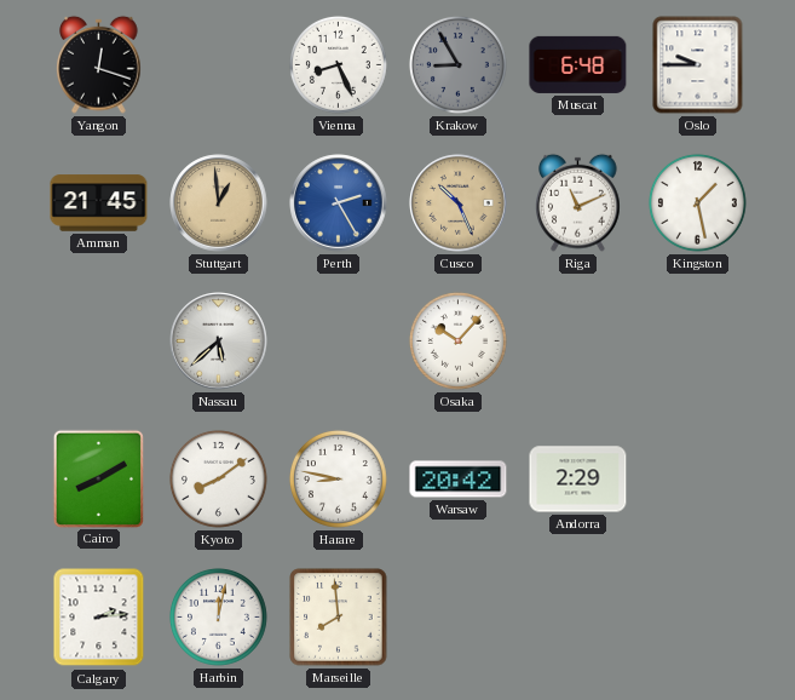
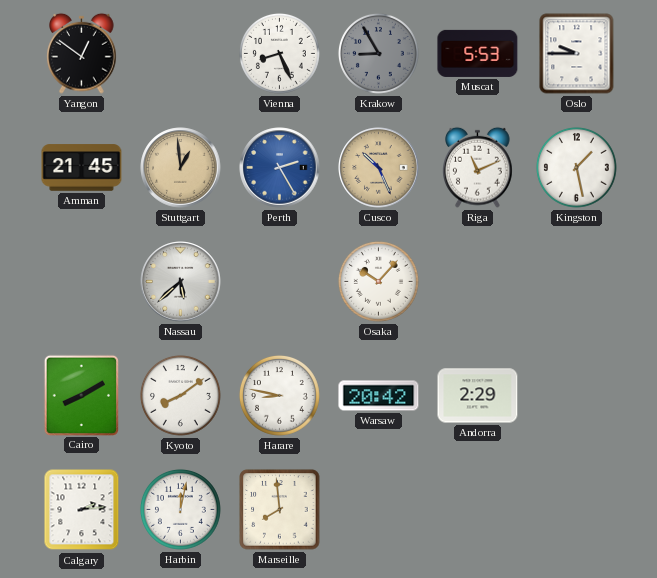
Yangon: 12:18 -> 12:51
Muscat: 6:48 -> 5:53
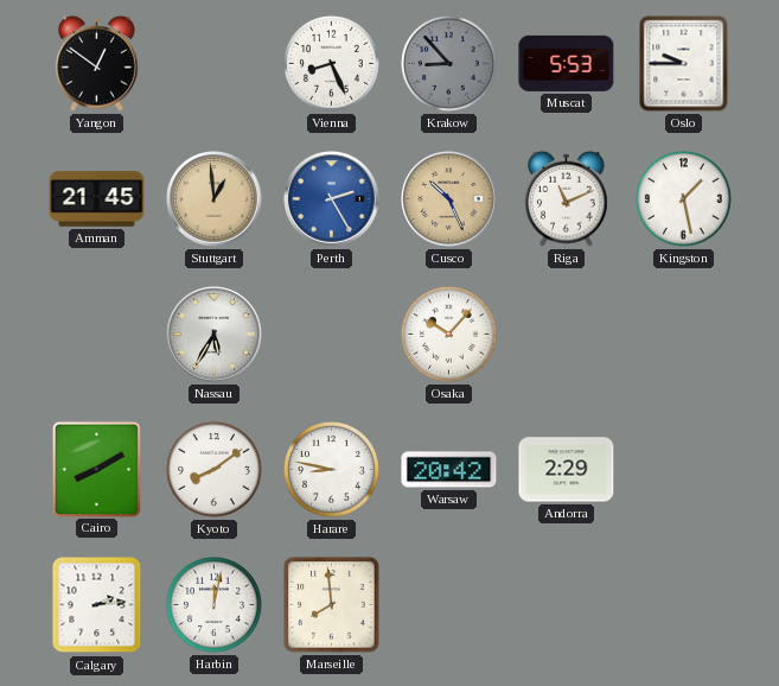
Krakow: 8:55 -> 8:53
Nassau: 5:38 -> 5:35
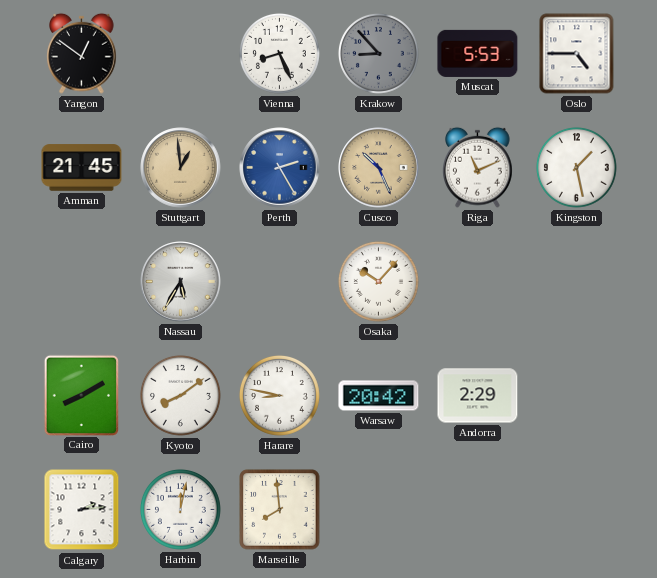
Oslo: 9:45 -> 4:45
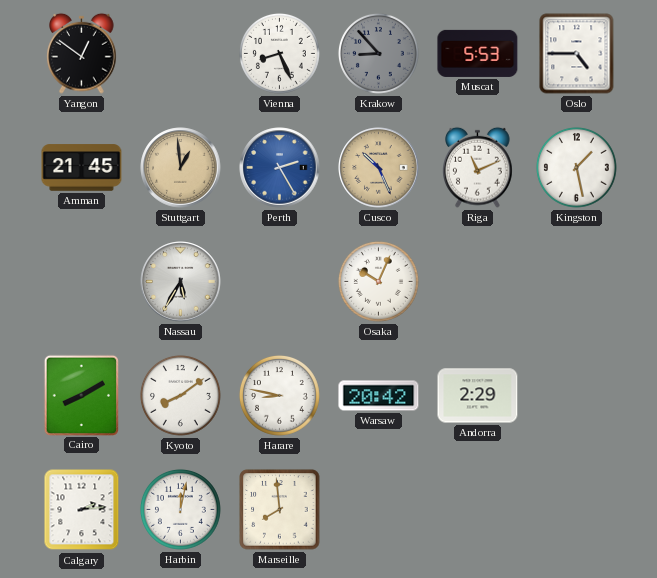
Osaka: 10:07 -> 10:04
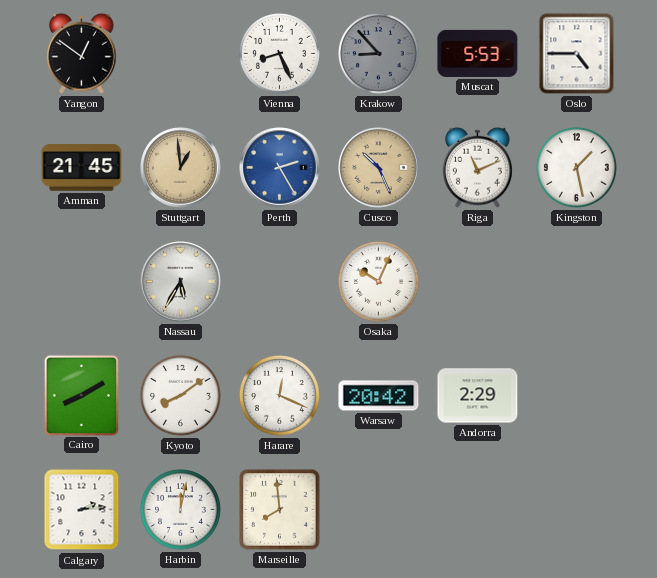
Harare: 8:47 -> 12:19
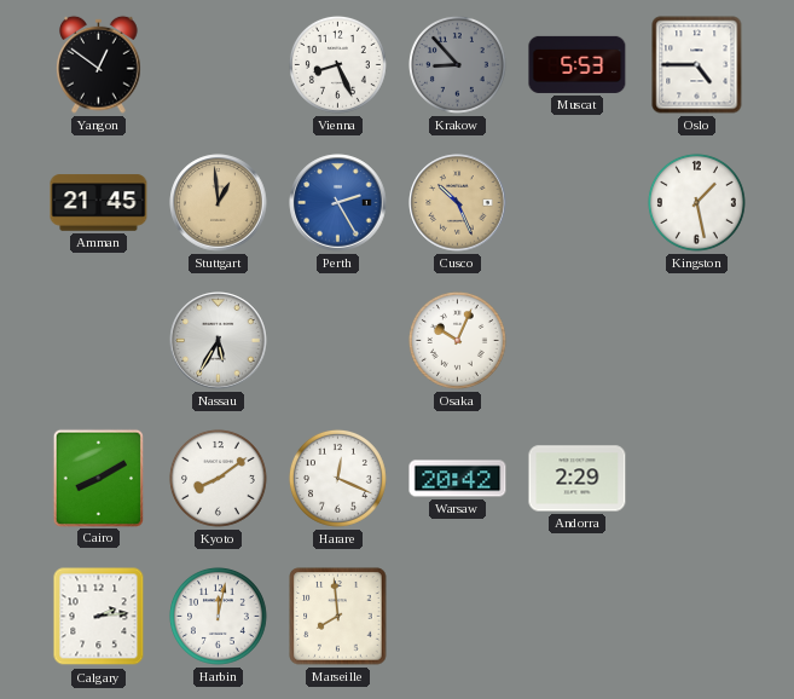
Riga: 11:11 -> none
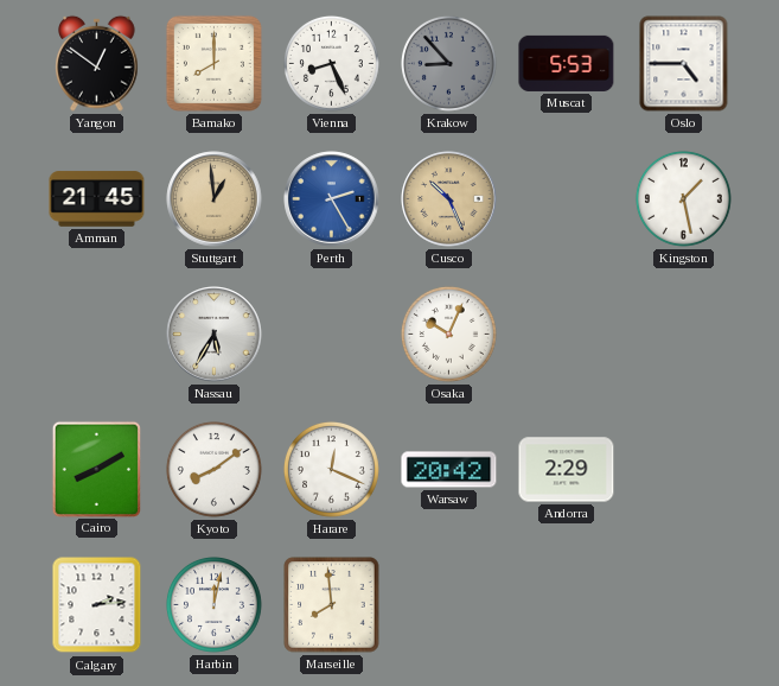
Bamako: none -> 8:00
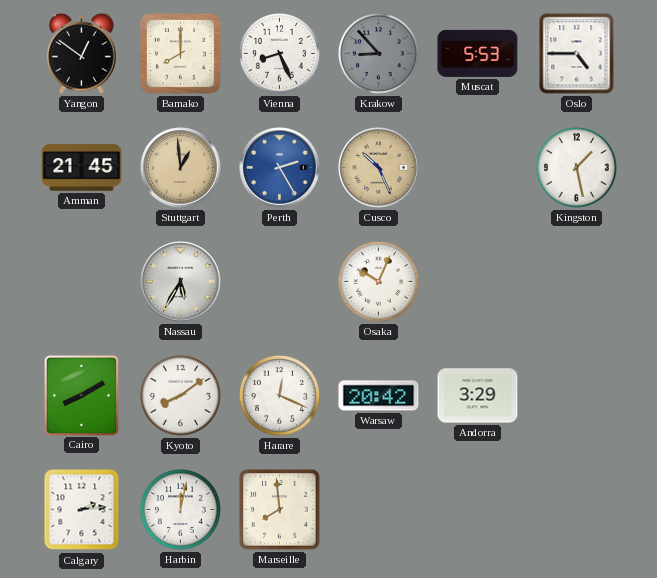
Andorra: 2:29 -> 3:29
